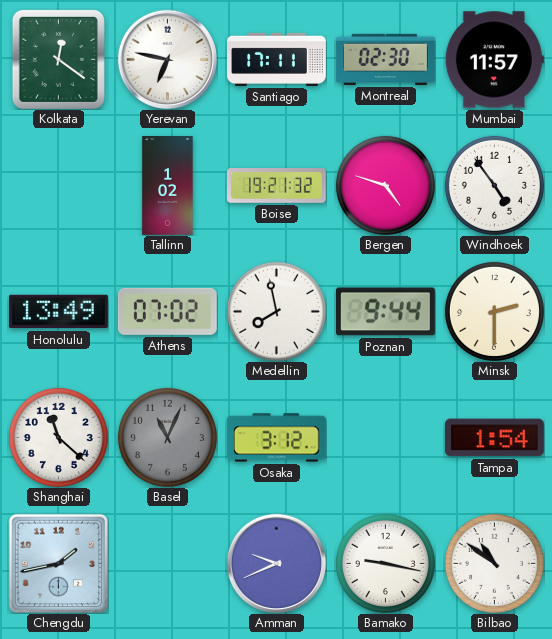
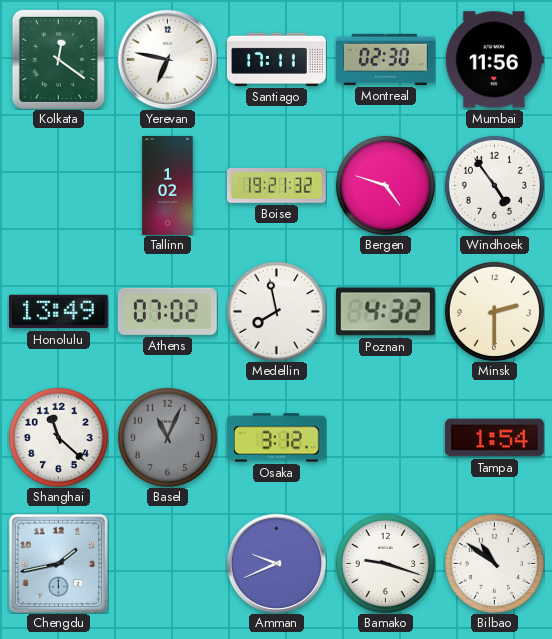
Mumbai: 11:57 -> 11:56
Poznan: 9:44 -> 4:32
Bamako: 9:17 -> 9:18
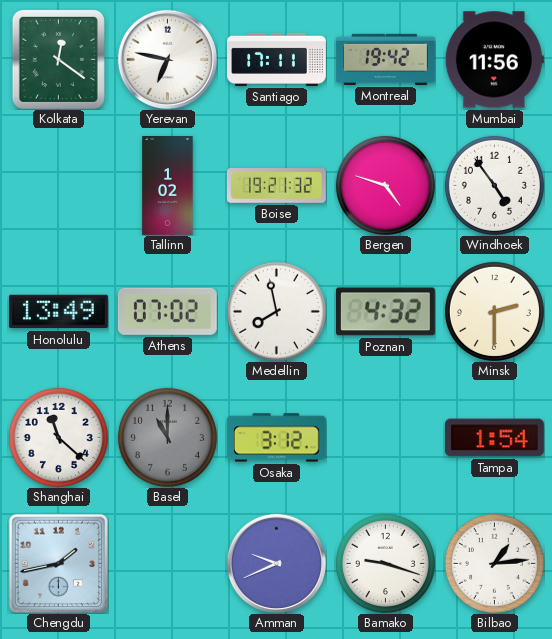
Montreal: 02:30 -> 19:42
Basel: 11:04 -> 11:00
Bilbao: 10:51 -> 1:14
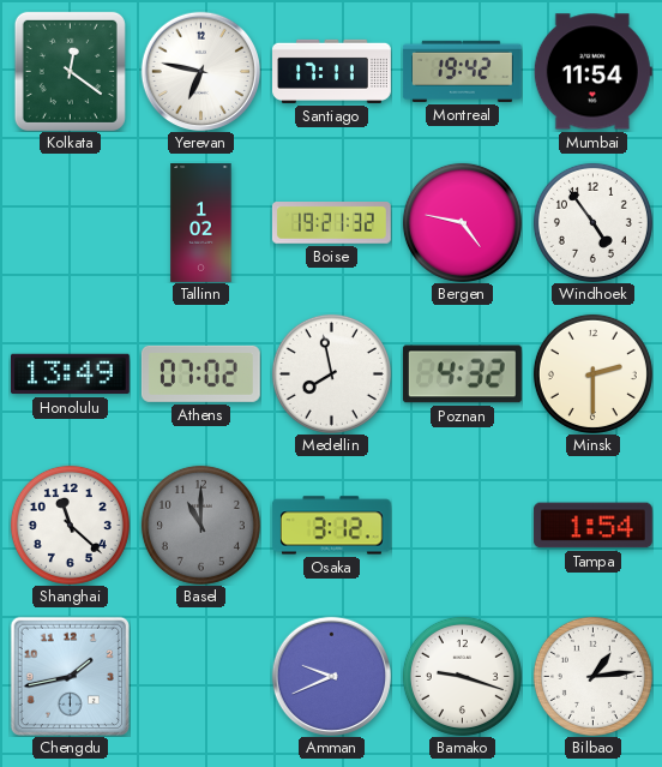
Mumbai: 11:56 -> 11:54
Bergen: 4:48 -> 4:47
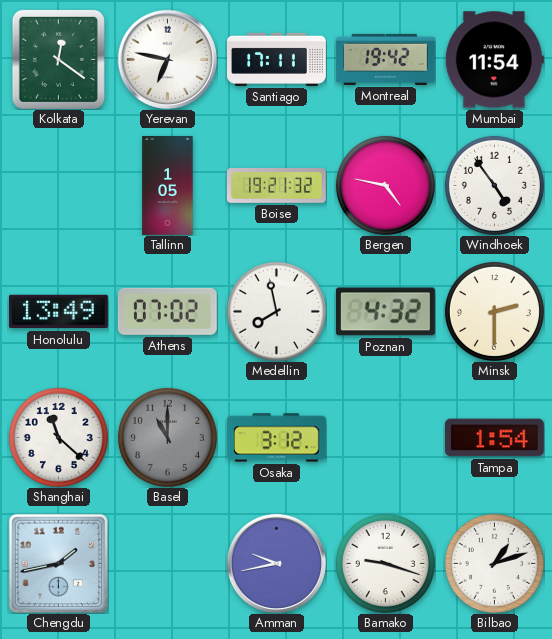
Tallinn: 1:02 -> 1:05
Amman: 9:41 -> 9:43
Bilbao: 1:14 -> 1:12
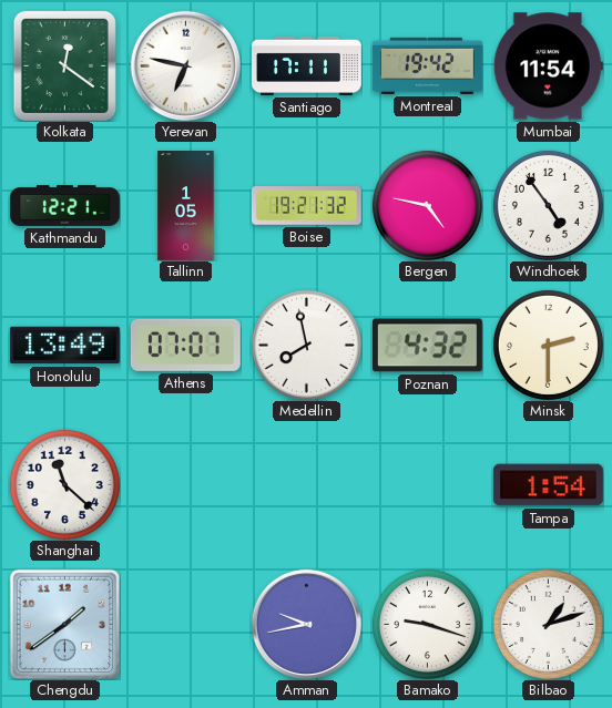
Kathmandu: none -> 12:21
Athens: 07:02 -> 07:07
Basel: 11:00 -> none
Osaka: 3:12 -> none
Chengdu: 1:43 -> 1:39
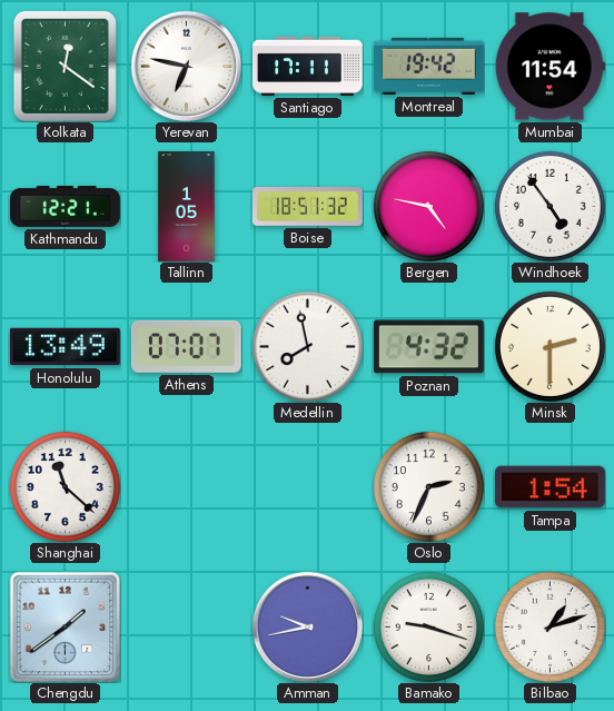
Boise: 19:21 -> 18:51
Oslo: none -> 2:34
